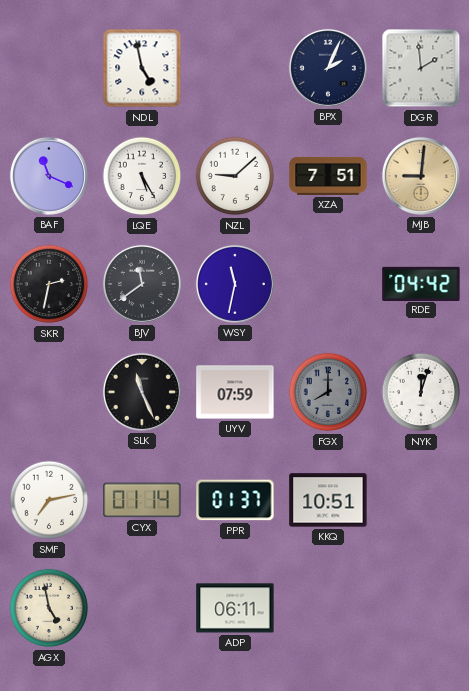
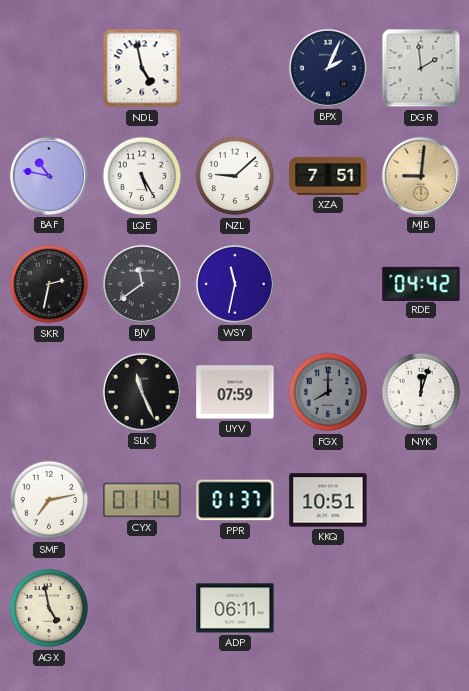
BAF: 11:19 -> 10:47
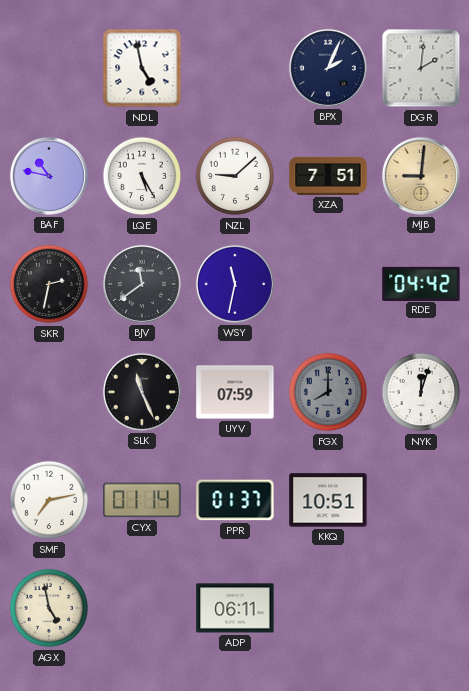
DGR: 1:59 -> 2:01
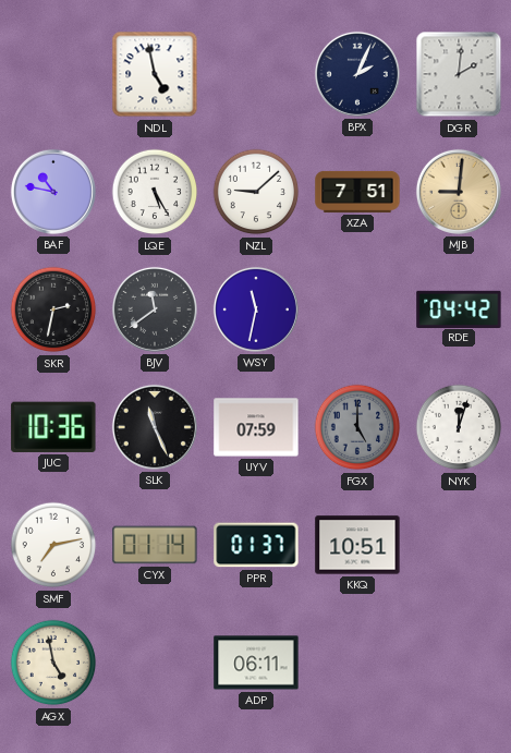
JUC: none -> 10:36
FGX: 8:00 -> 5:00
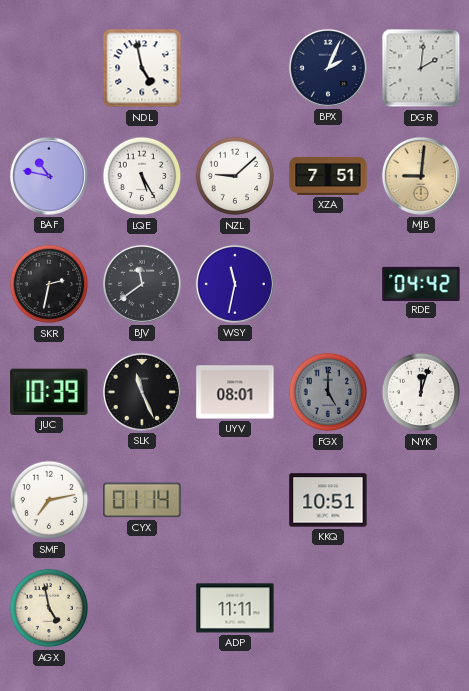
JUC: 10:36 -> 10:39
UYV: 07:59 -> 08:01
PPR: 01:37 -> none
ADP: 06:11 -> 11:11
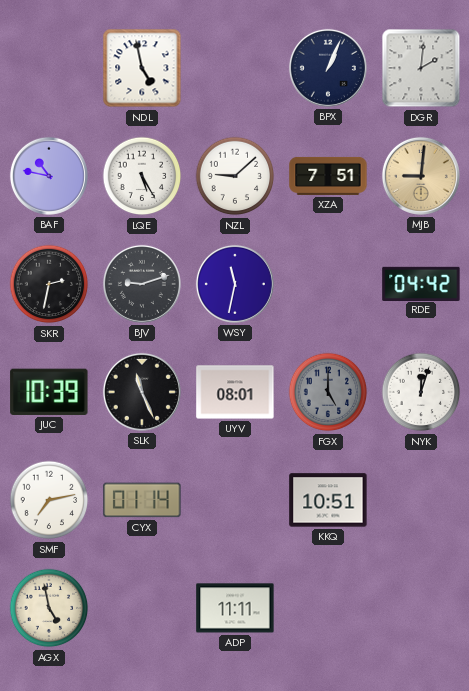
BPX: 2:04 -> 1:04
BJV: 11:39 -> 9:12
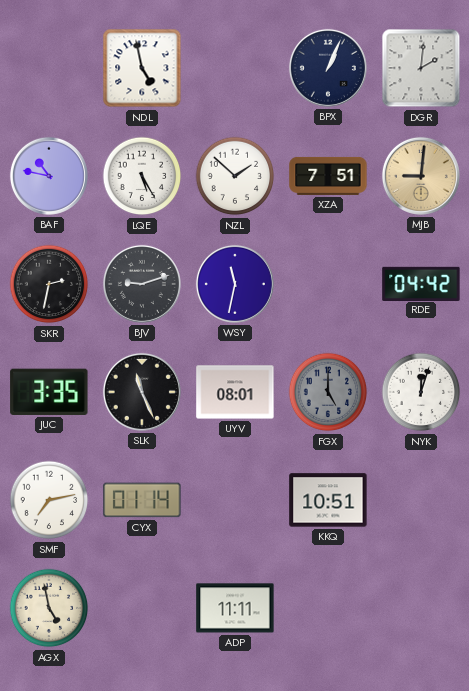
NZL: 9:08 -> 1:52
JUC: 10:39 -> 3:35
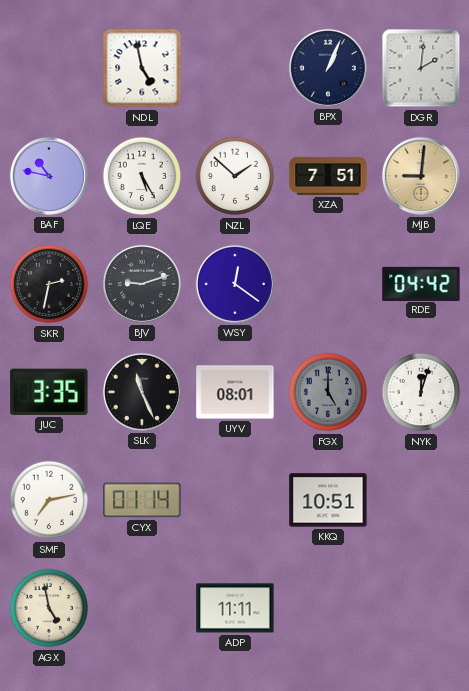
WSY: 11:32 -> 12:21
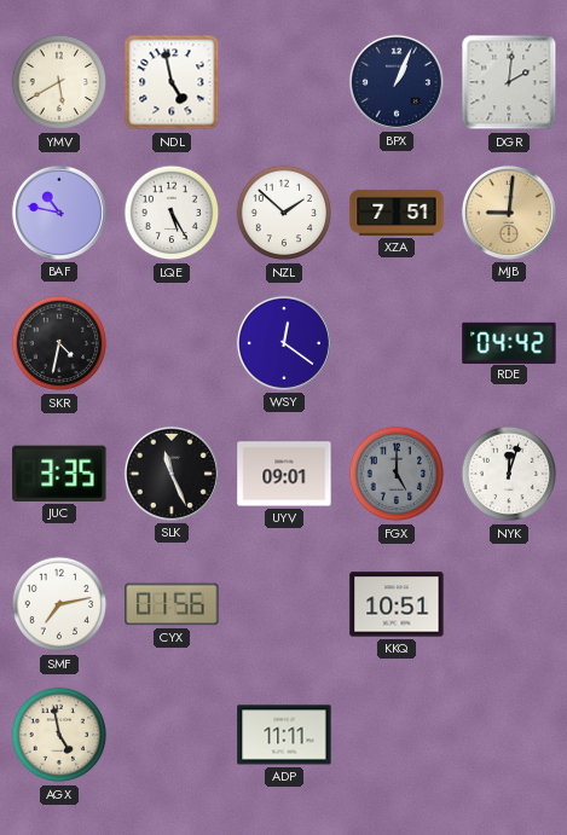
YMV: none -> 5:40
SKR: 2:32 -> 4:32
BJV: 9:12 -> none
UYV: 08:01 -> 09:01
CYX: 01:14 -> 01:56
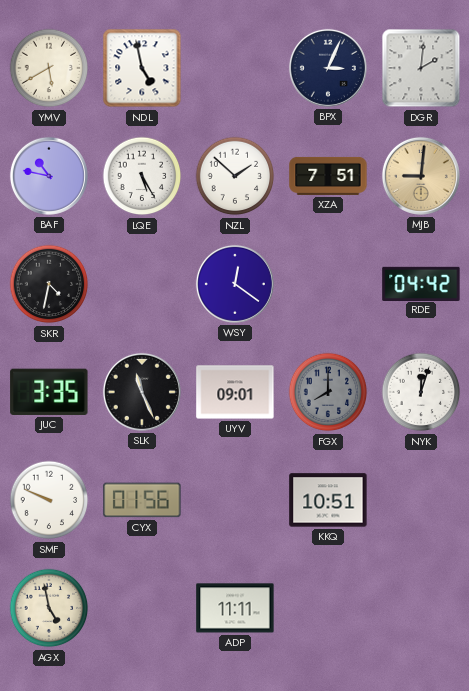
BPX: 1:04 -> 3:04
FGX: 5:00 -> 8:00
SMF: 7:13 -> 9:49
